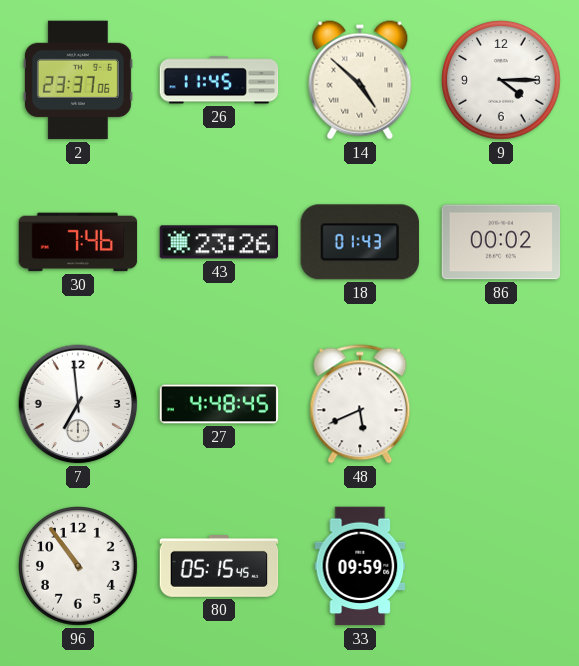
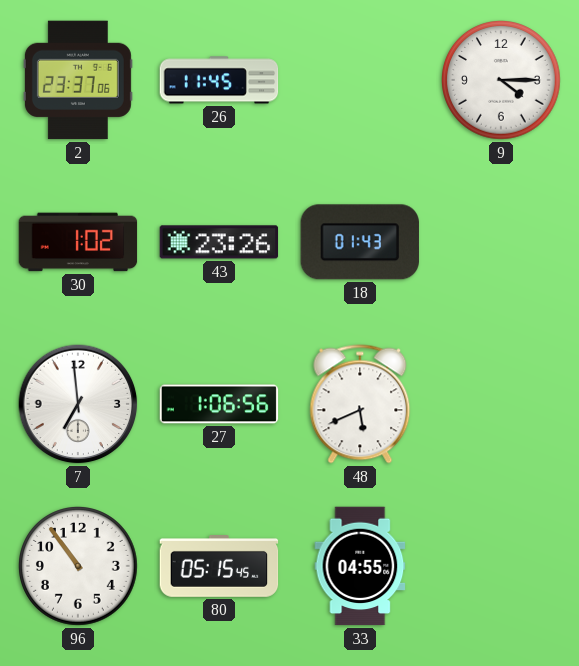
14: 4:52 -> none
30: 7:46 -> 1:02
86: 00:02 -> none
27: 4:48 -> 1:06
33: 09:59 -> 04:55
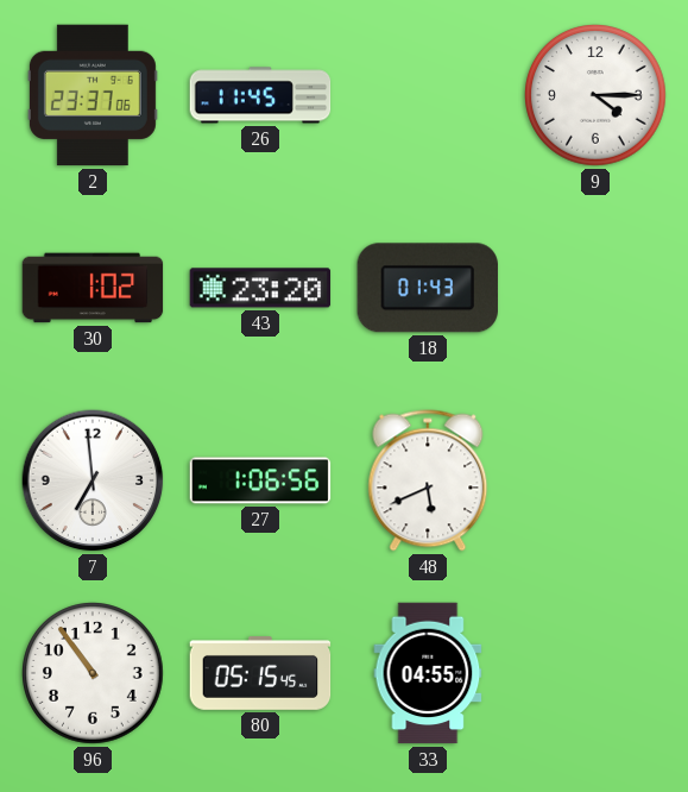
43: 23:26 -> 23:20
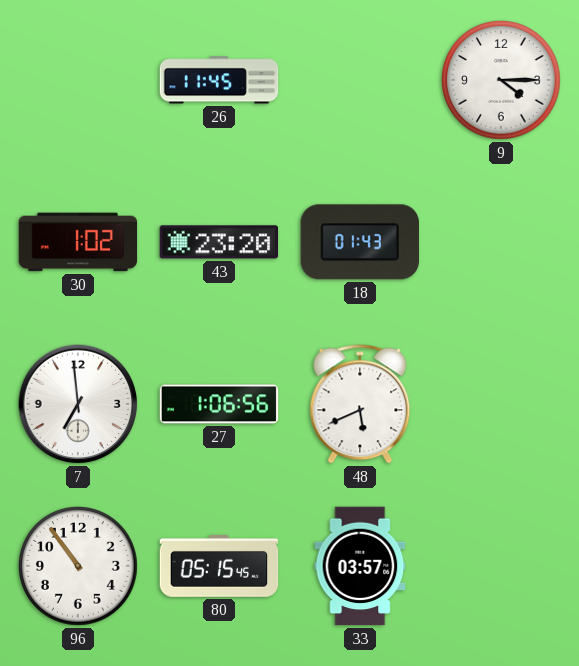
2: 23:37 -> none
33: 04:55 -> 03:57
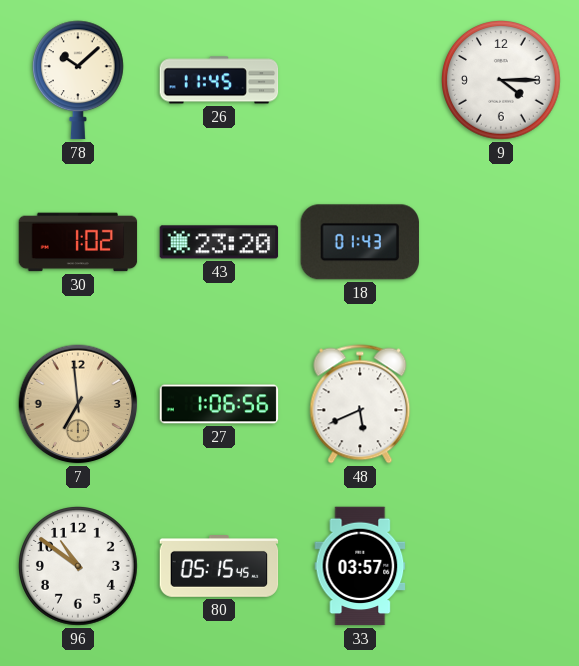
78: none -> 10:08
7 dial: white -> champagne
96: 10:54 -> 10:51
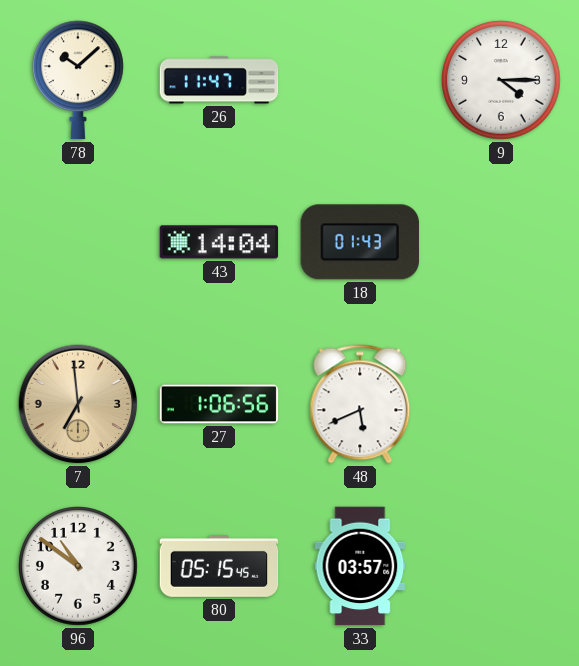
26: 11:45 -> 11:47
30: 1:02 -> none
43: 23:20 -> 14:04
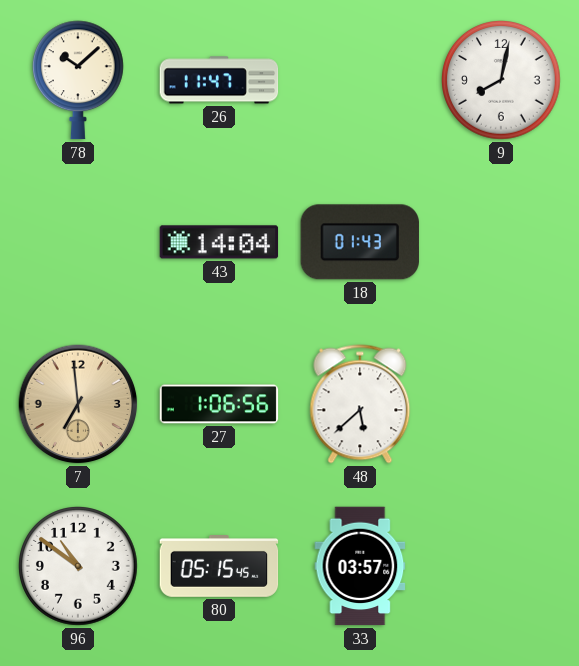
9: 4:15 -> 8:02
48: 5:41 -> 5:38
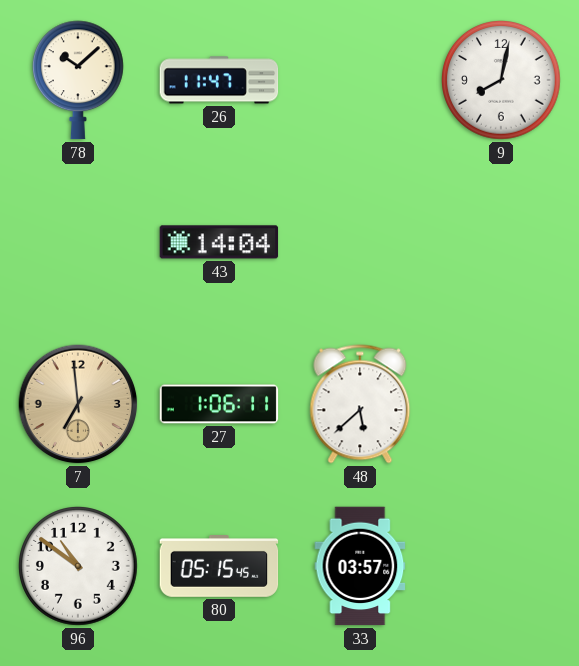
18: 01:43 -> none
27: 1:06:56 -> 1:06:11
